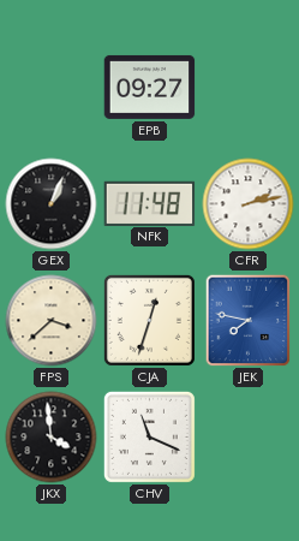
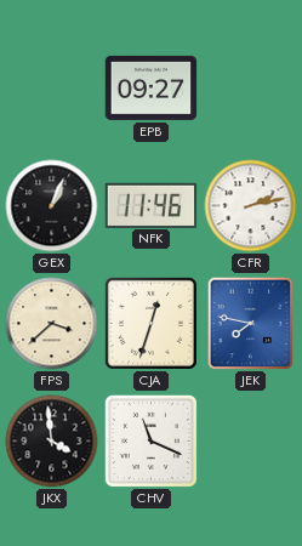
NFK: 11:48 -> 11:46
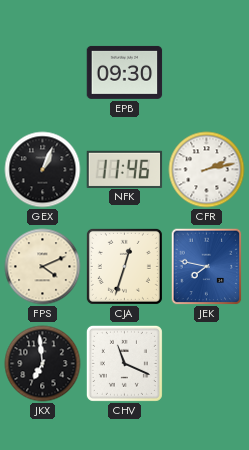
EPB: 09:27 -> 09:30
FPS: 3:38 -> 4:11
JKX: 3:59 -> 6:59
